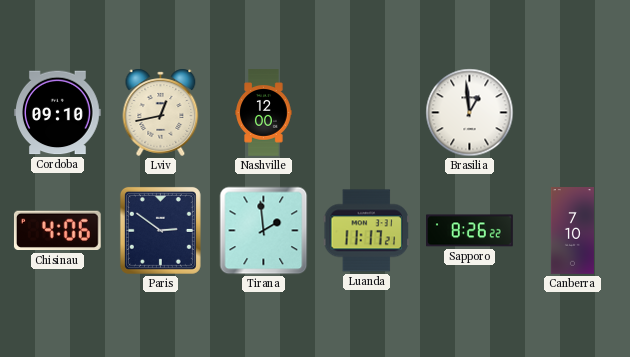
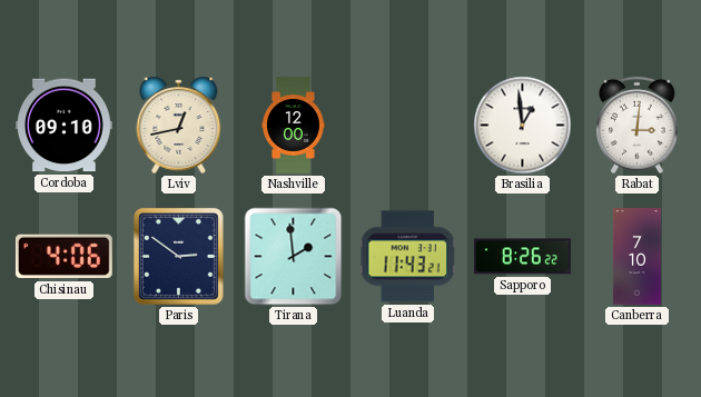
Rabat: none -> 3:01
Luanda: 11:17 -> 11:43
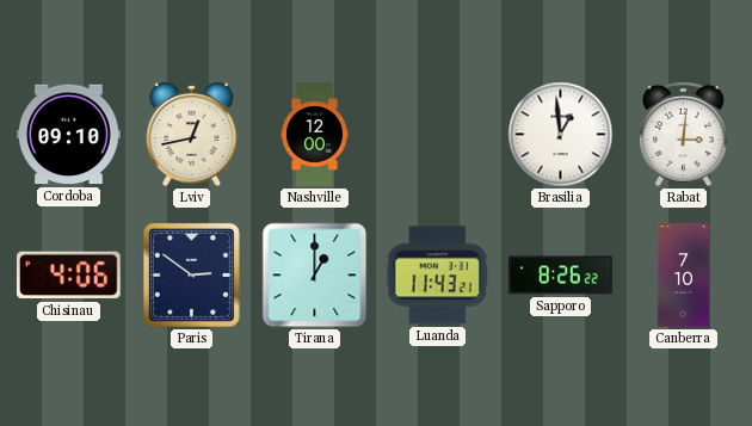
Tirana: 1:59 -> 1:00
